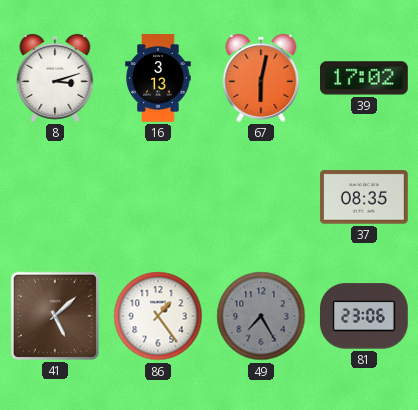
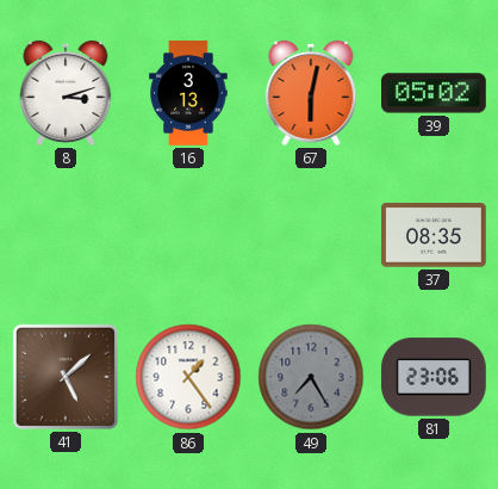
39: 17:02 -> 05:02
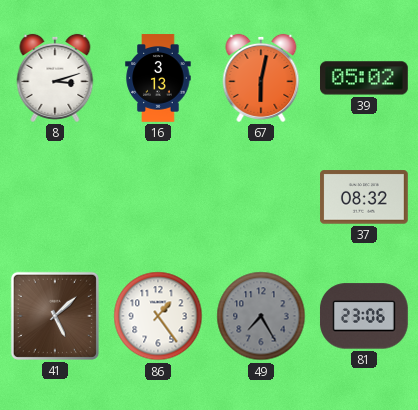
37: 08:35 -> 08:32
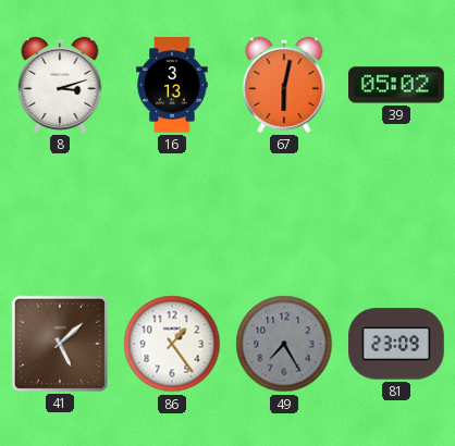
37: 08:32 -> none
81: 23:06 -> 23:09
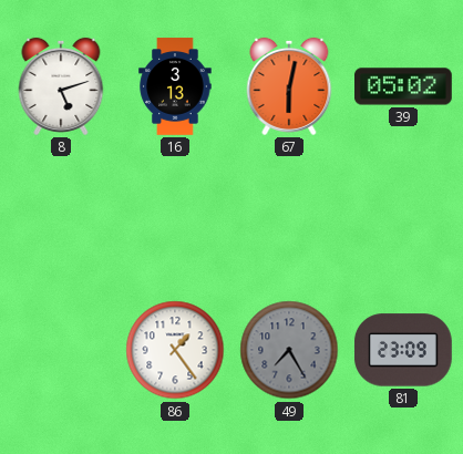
8: 3:12 -> 5:12
41: 5:08 -> none
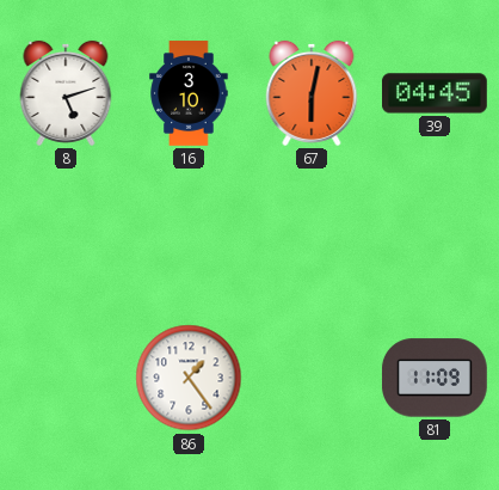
16: 3:13 -> 3:10
39: 05:02 -> 04:45
49: 7:25 -> none
81: 23:09 -> 11:09
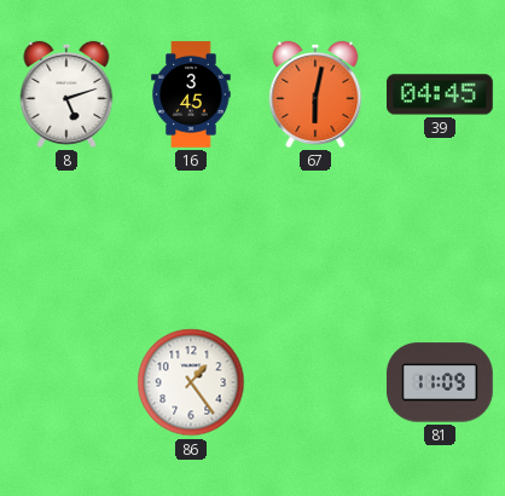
16: 3:10 -> 3:45
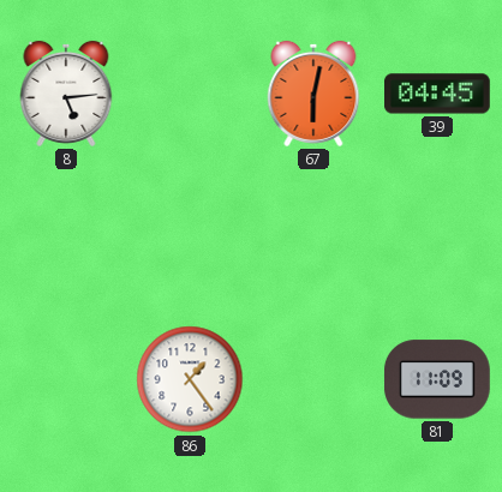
8: 5:12 -> 5:14
16: 3:45 -> none
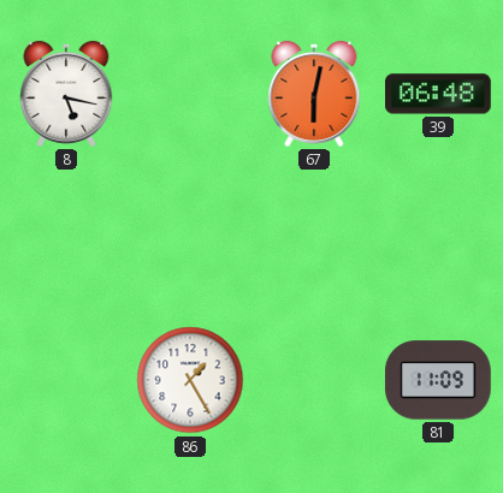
8: 5:14 -> 5:17
39: 04:45 -> 06:48
86: 1:24 -> 1:25
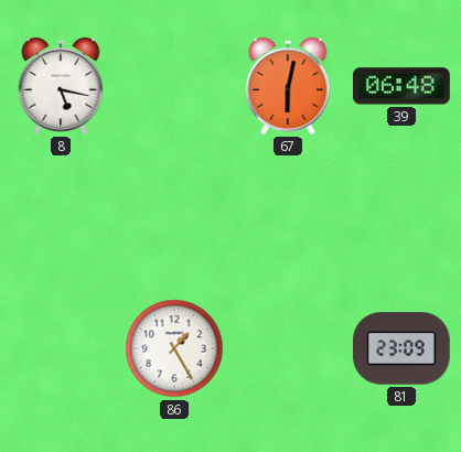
81: 11:09 -> 23:09
